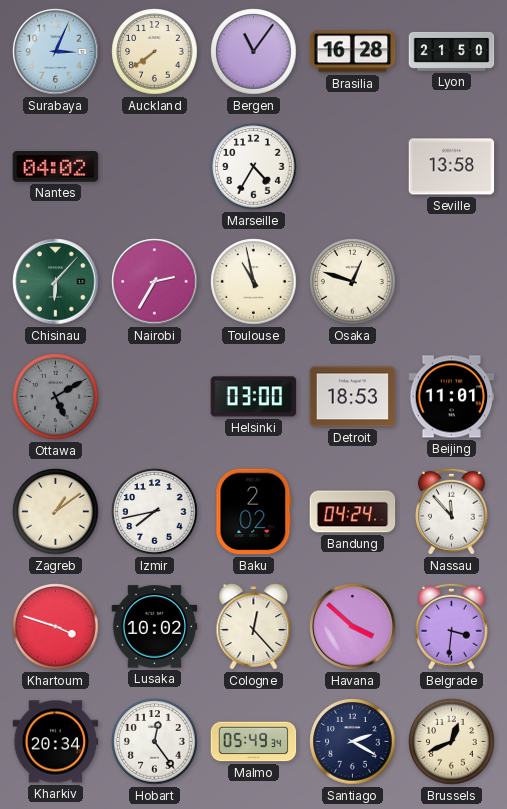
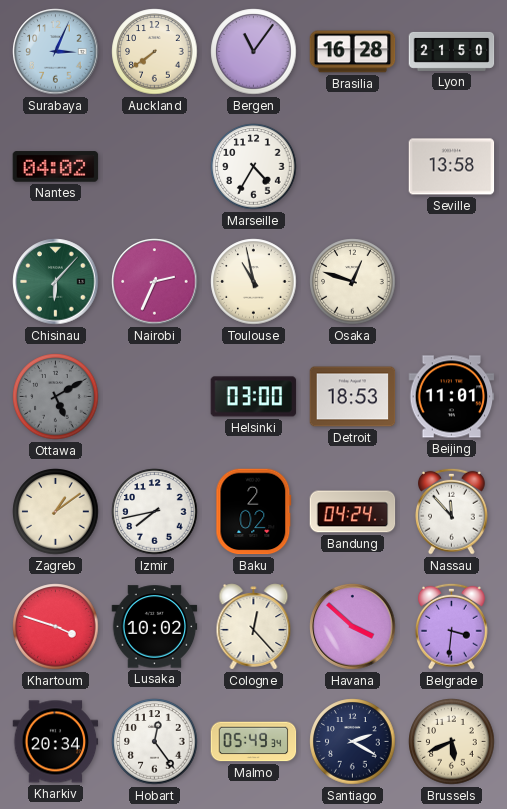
Nairobi: 2:35 -> 2:34
Brussels: 12:41 -> 5:41
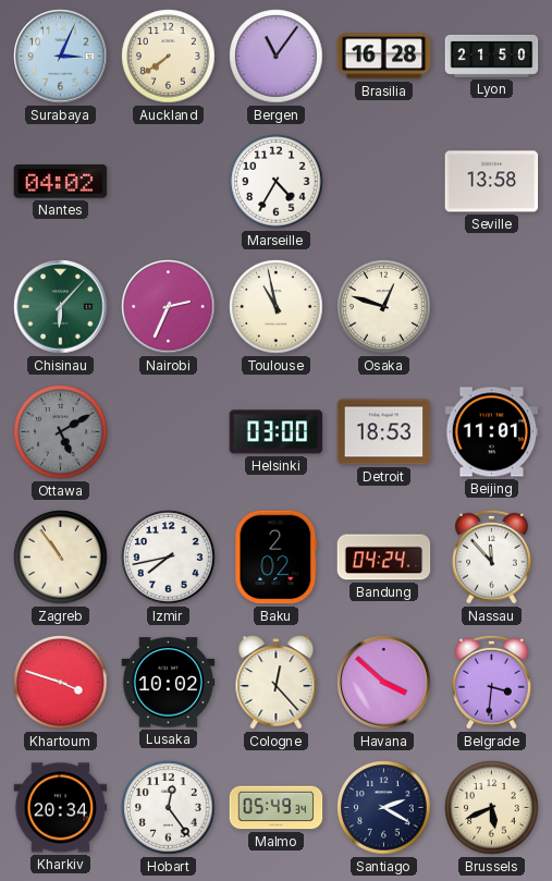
Zagreb: 1:09 -> 10:54
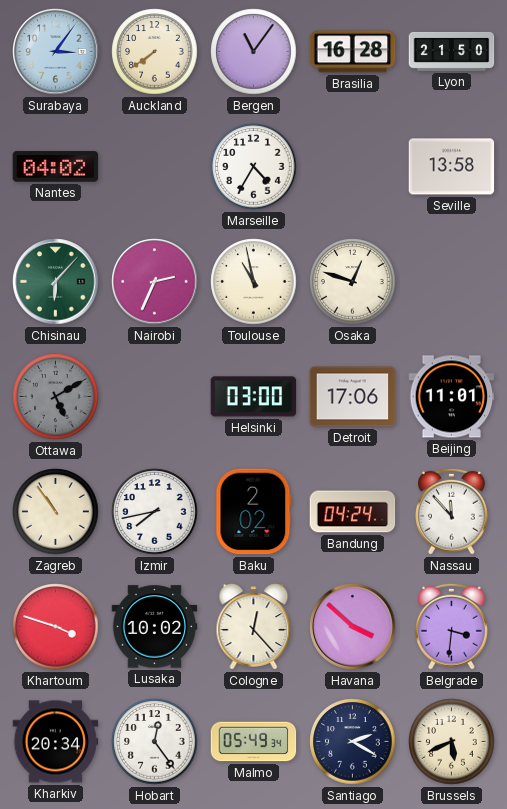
Surabaya: 3:04 -> 3:06
Detroit: 18:53 -> 17:06
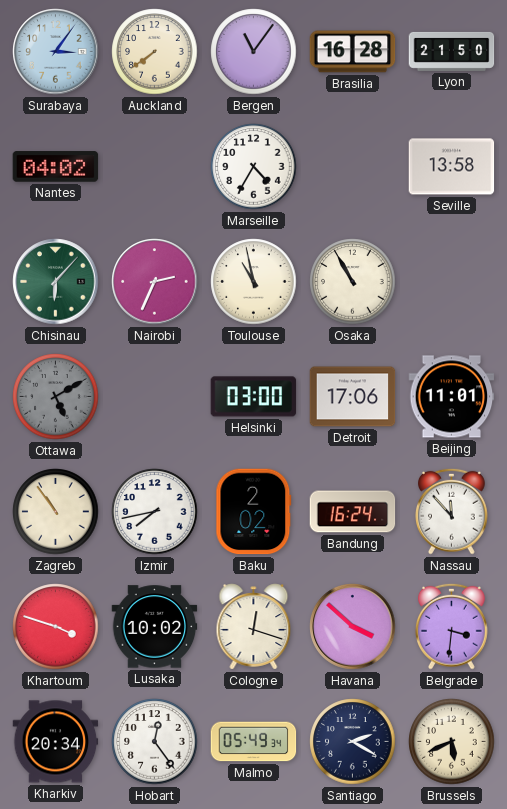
Osaka: 12:48 -> 10:55
Bandung: 04:24 -> 16:24
Cologne: 12:23 -> 12:18
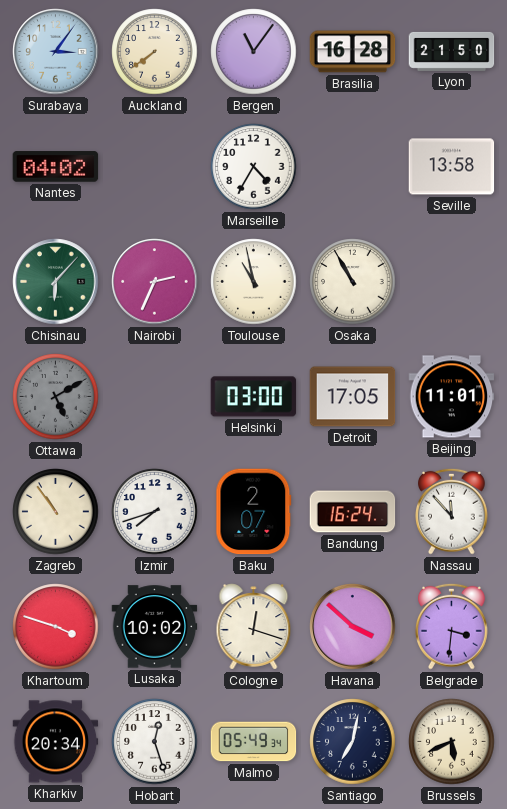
Detroit: 17:06 -> 17:05
Izmir: 7:43 -> 7:42
Baku: 2:02 -> 2:07
Hobart: 12:24 -> 12:27
Santiago: 2:20 -> 7:02
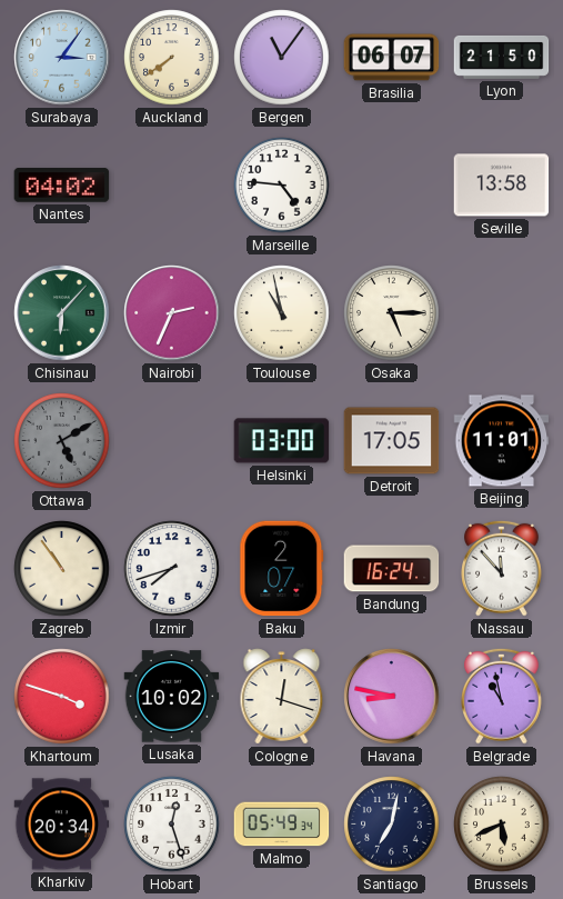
Brasilia: 16:28 -> 06:07
Marseille: 4:35 -> 4:46
Osaka: 10:55 -> 5:15
Havana: 3:52 -> 8:47
Belgrade: 3:31 -> 10:58
